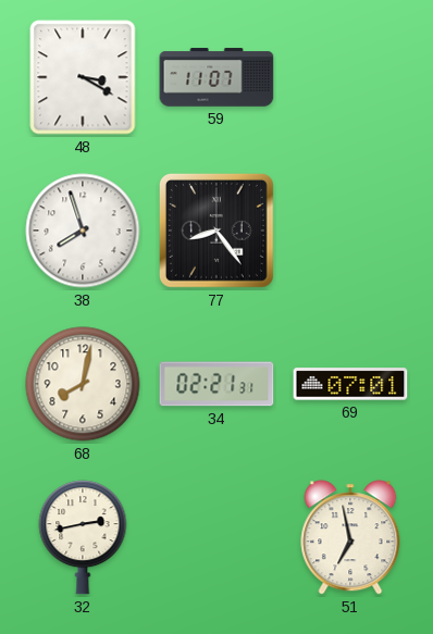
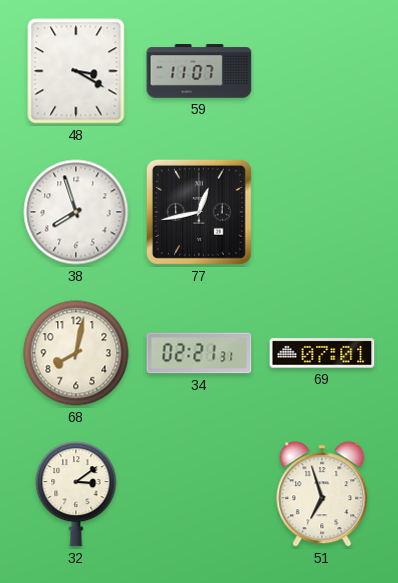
77: 8:24 -> 12:43
32: 2:43 -> 3:09
51: 6:58 -> 6:57
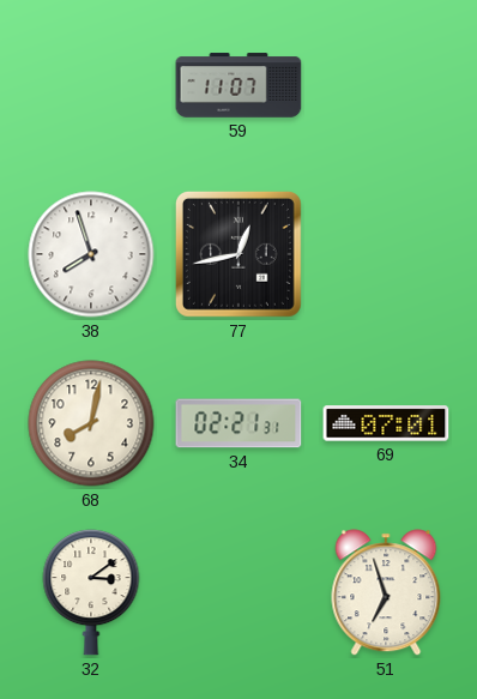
48: 3:20 -> none
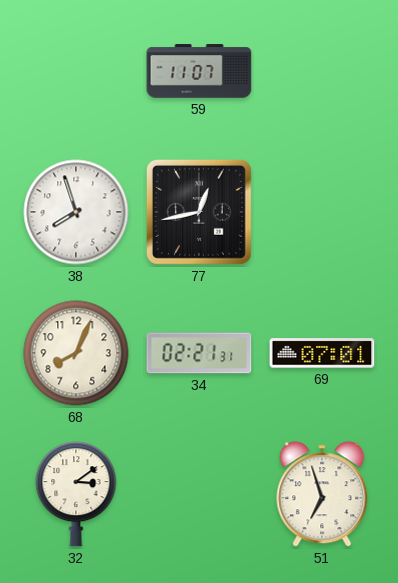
68: 8:02 -> 8:04
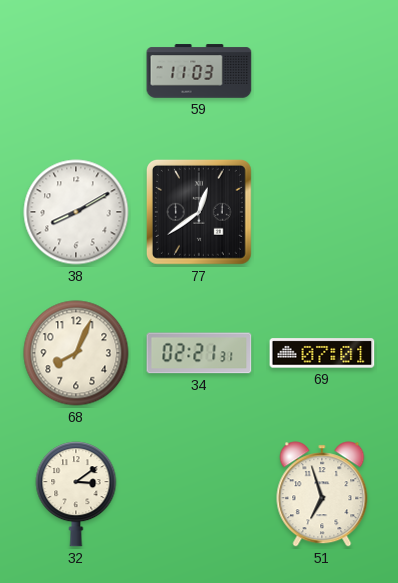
59: 11:07 -> 11:03
38: 7:57 -> 8:10
77: 12:43 -> 12:39
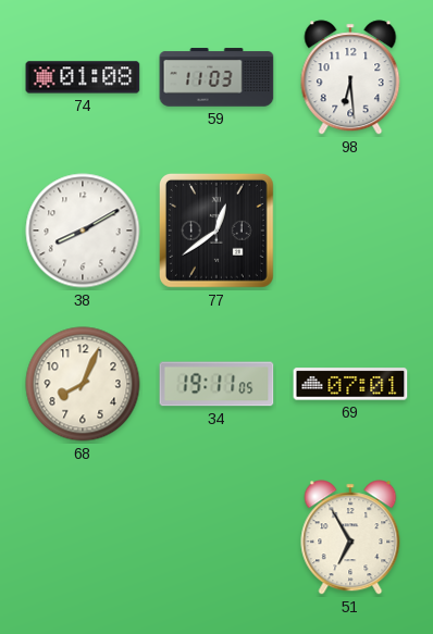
74: none -> 01:08
98: none -> 6:29
34: 02:21 -> 19:11
32: 3:09 -> none
51: 6:57 -> 6:55
